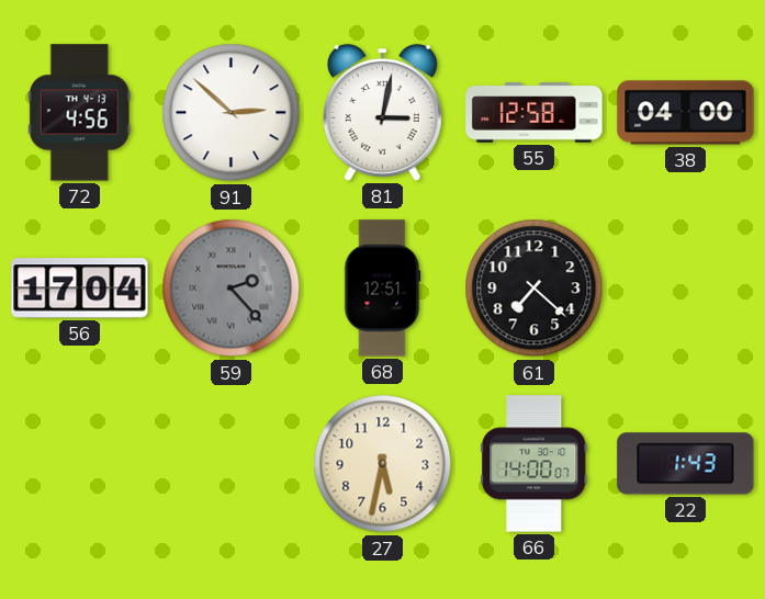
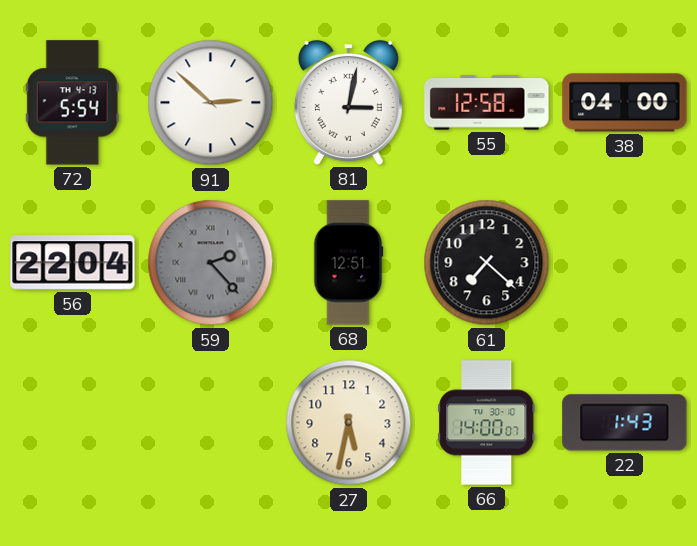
72: 4:56 -> 5:54
56: 17:04 -> 22:04
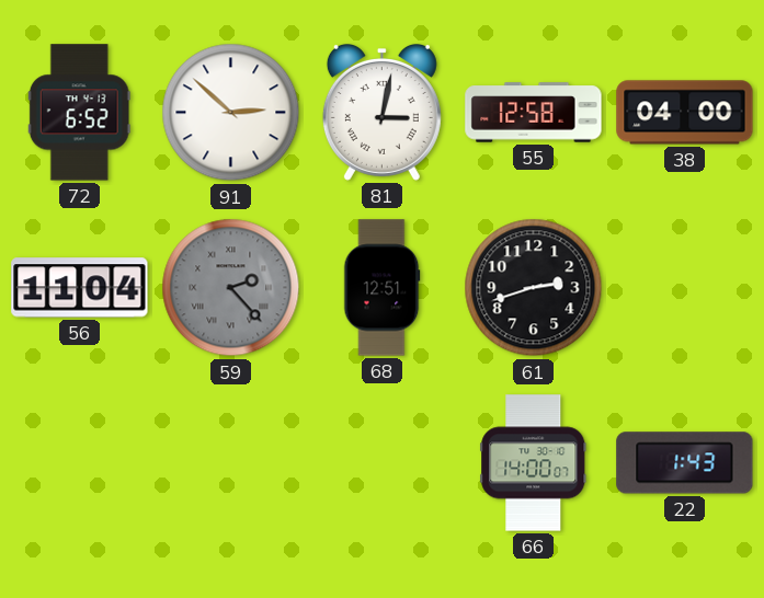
72: 5:54 -> 6:52
56: 22:04 -> 11:04
61: 7:22 -> 2:42
27: 5:32 -> none
